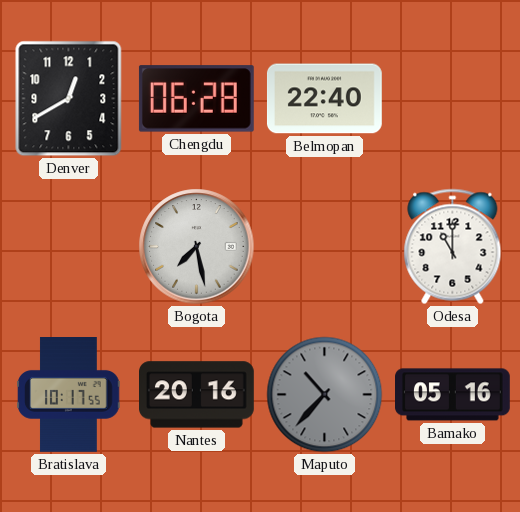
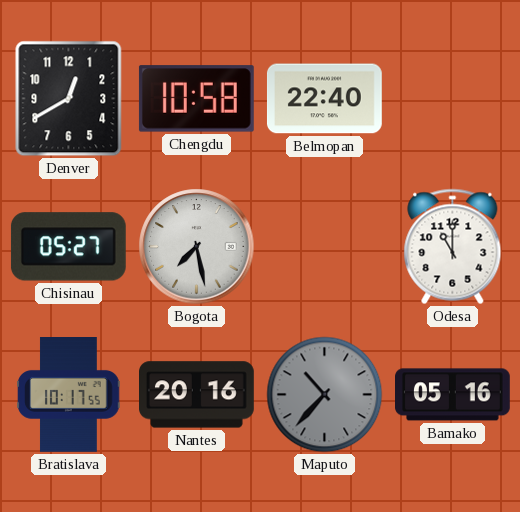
Chengdu: 06:28 -> 10:58
Chisinau: none -> 05:27
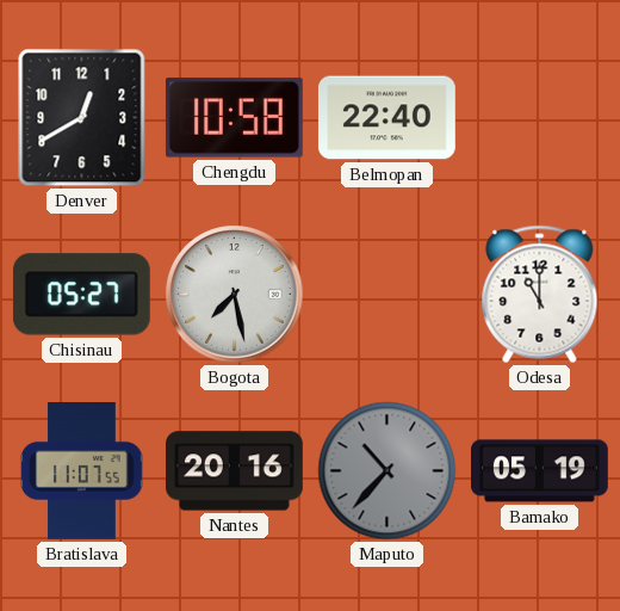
Bratislava: 10:17 -> 11:07
Bamako: 05:16 -> 05:19
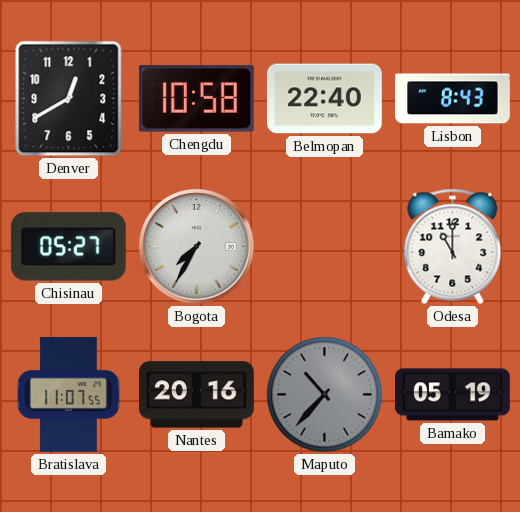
Lisbon: none -> 8:43
Bogota: 7:28 -> 7:35
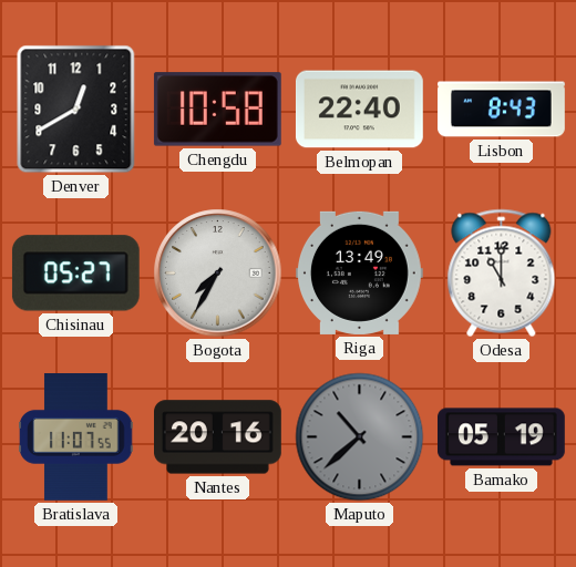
Riga: none -> 13:49
Maputo: 10:37 -> 10:38
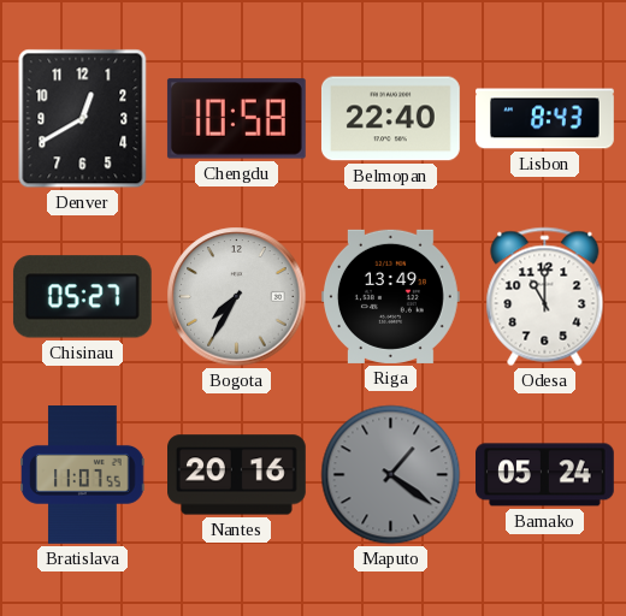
Maputo: 10:38 -> 1:21
Bamako: 05:19 -> 05:24
